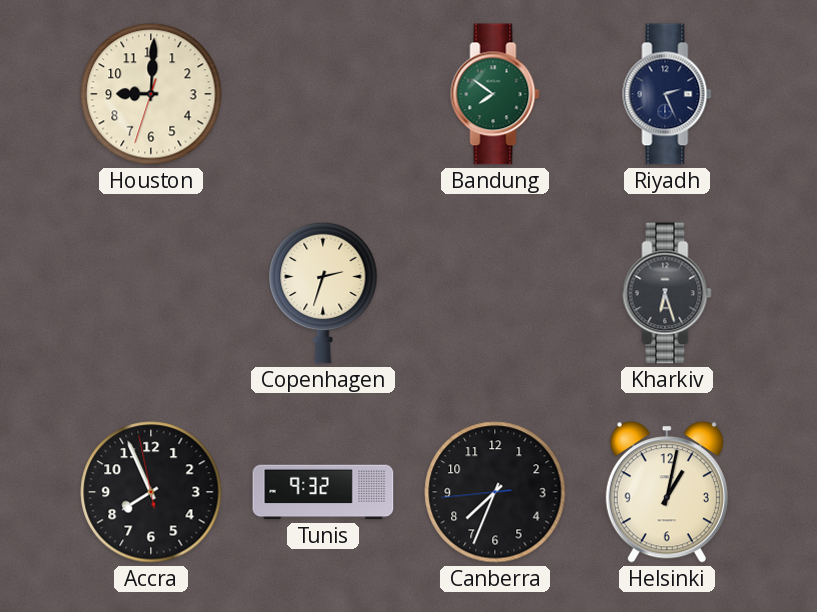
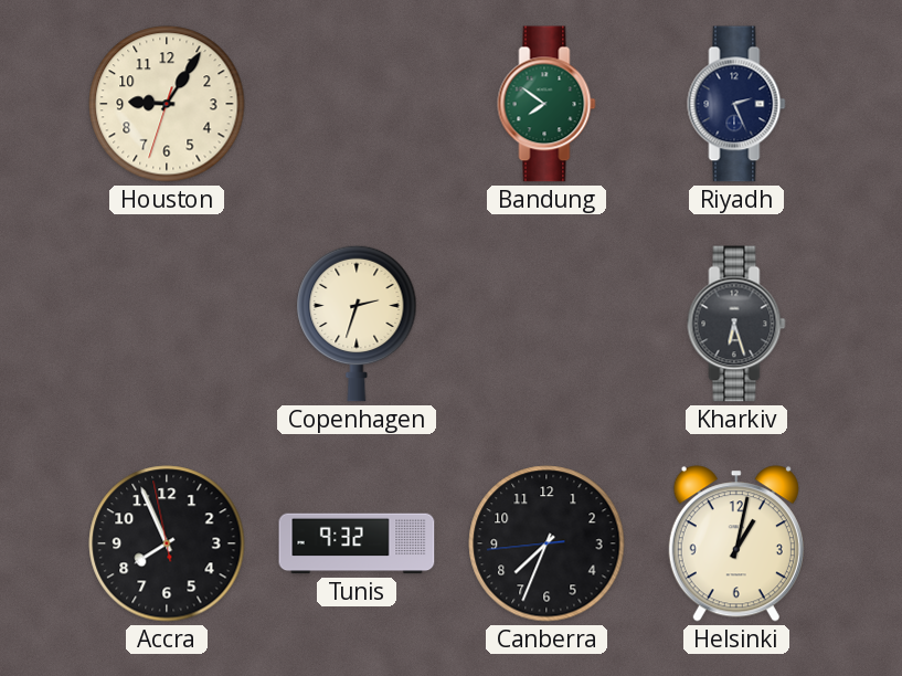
Houston: 9:00 -> 9:05
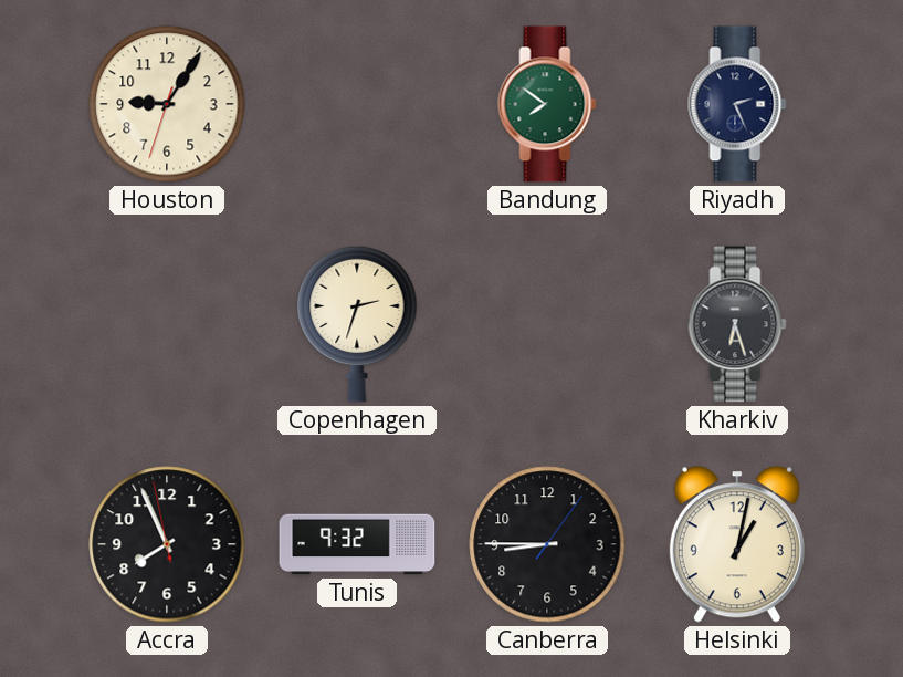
Canberra: 7:33 -> 8:45
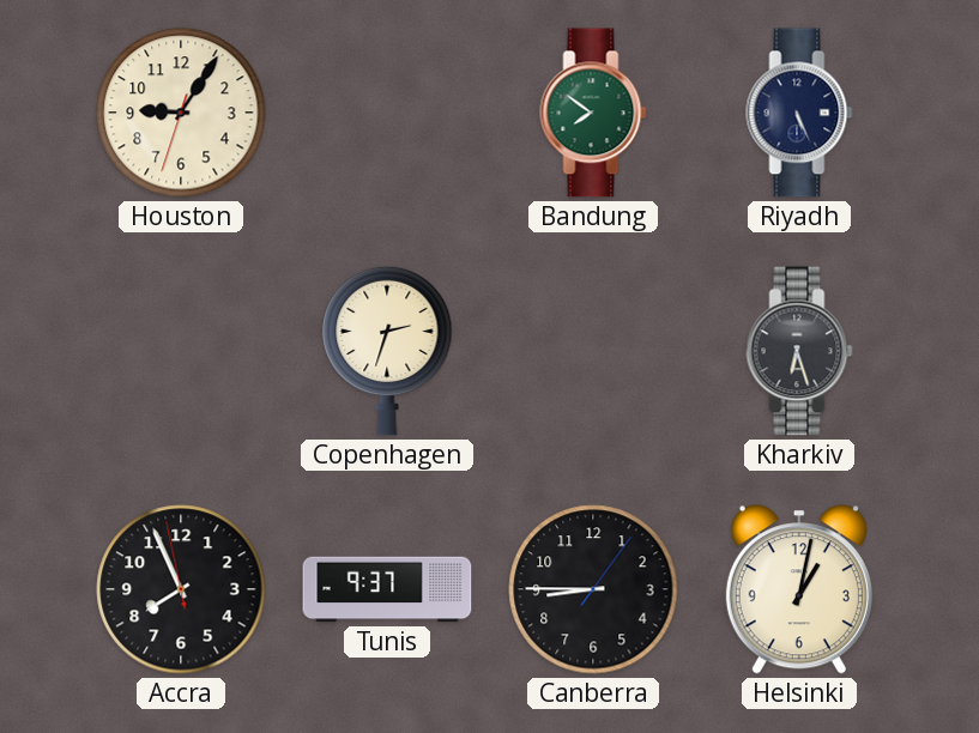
Riyadh: 2:26 -> 5:26
Tunis: 9:32 -> 9:37
